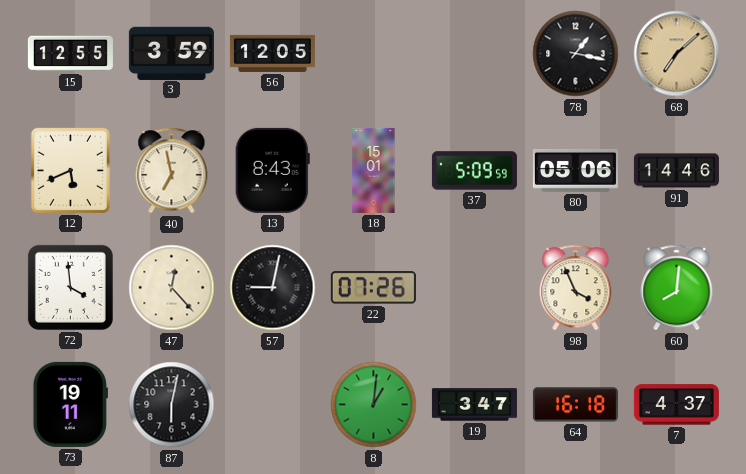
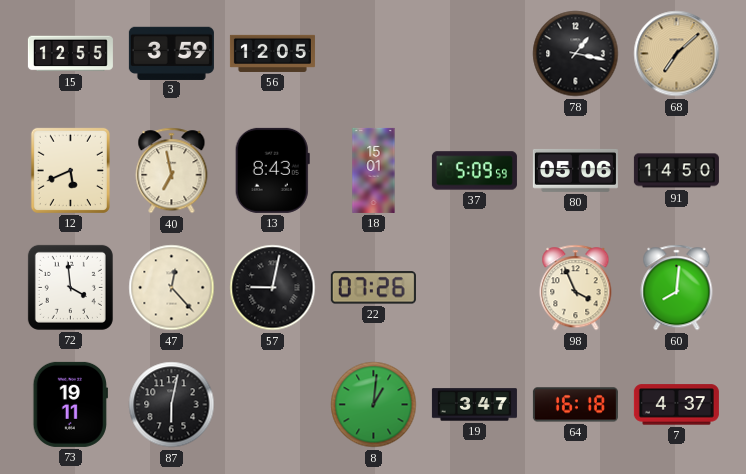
91: 14:46 -> 14:50
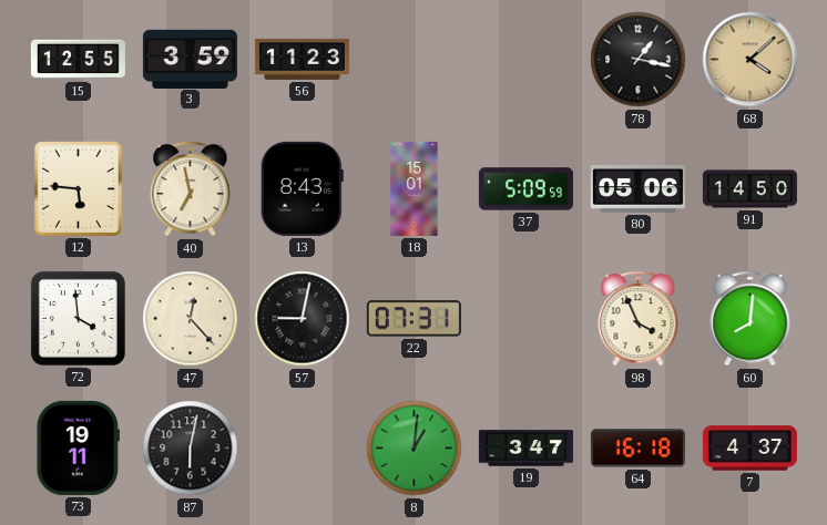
56: 12:05 -> 11:23
68: 7:08 -> 4:08
12: 5:41 -> 5:46
22: 07:26 -> 07:31
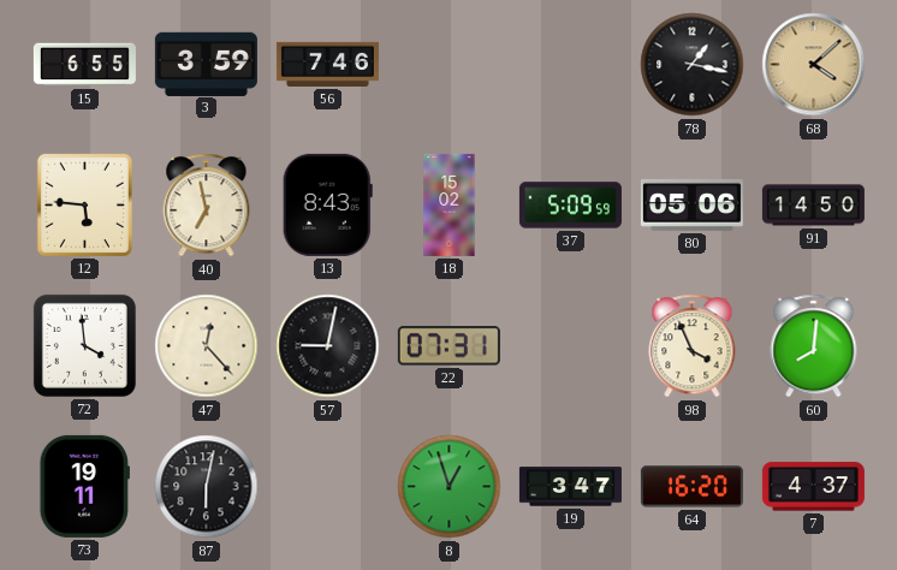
15: 12:55 -> 6:55
56: 11:23 -> 7:46
18: 15:01 -> 15:02
8: 1:01 -> 12:57
64: 16:18 -> 16:20
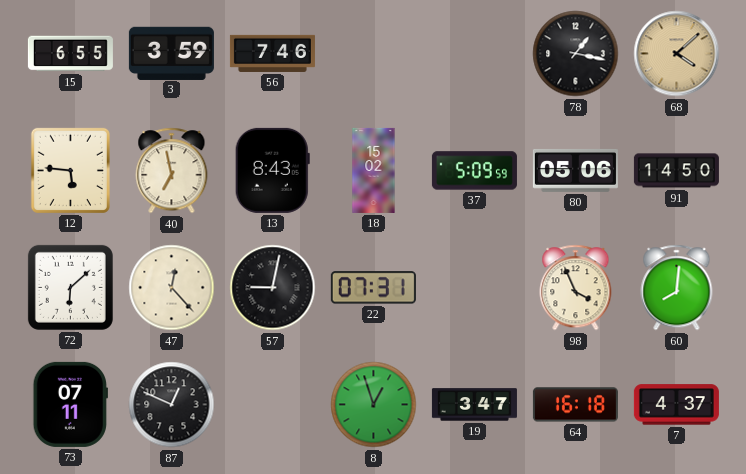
72: 3:59 -> 6:08
73: 19:11 -> 07:11
87: 6:02 -> 12:49
64: 16:20 -> 16:18
